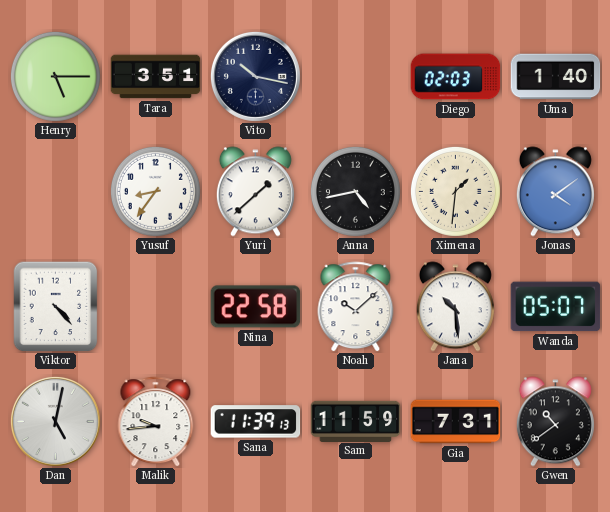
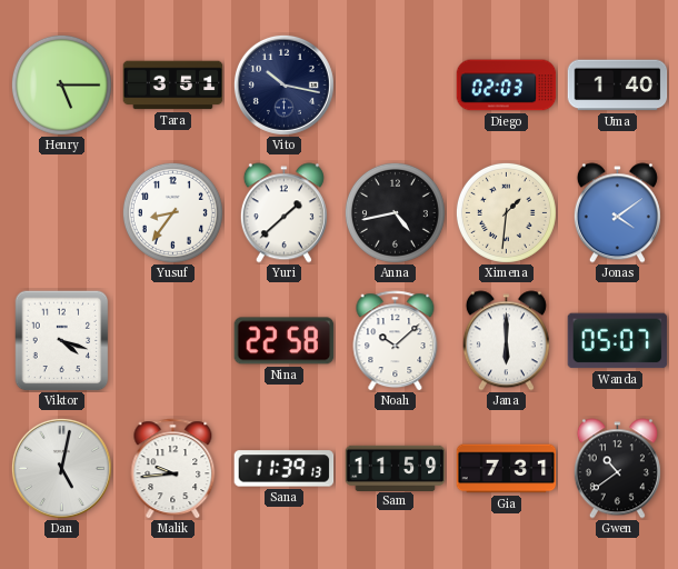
Viktor: 4:23 -> 4:18
Jana: 10:29 -> 6:00
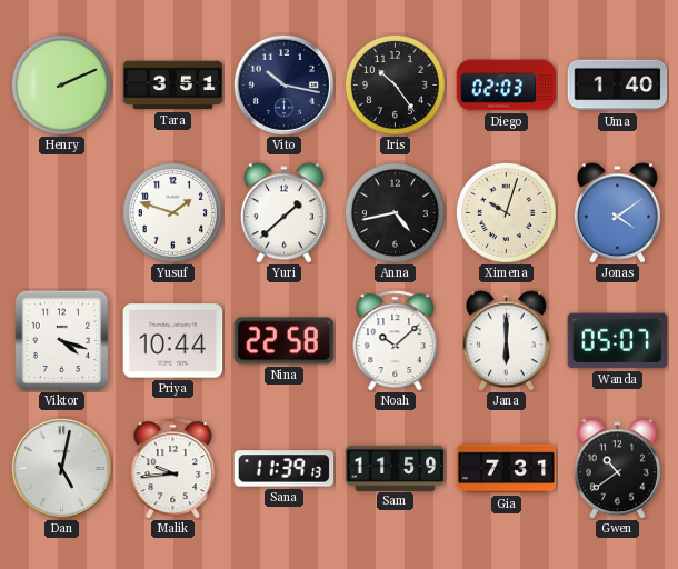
Henry: 5:15 -> 2:11
Iris: none -> 10:24
Yusuf: 8:36 -> 1:48
Ximena: 1:31 -> 10:03
Priya: none -> 10:44
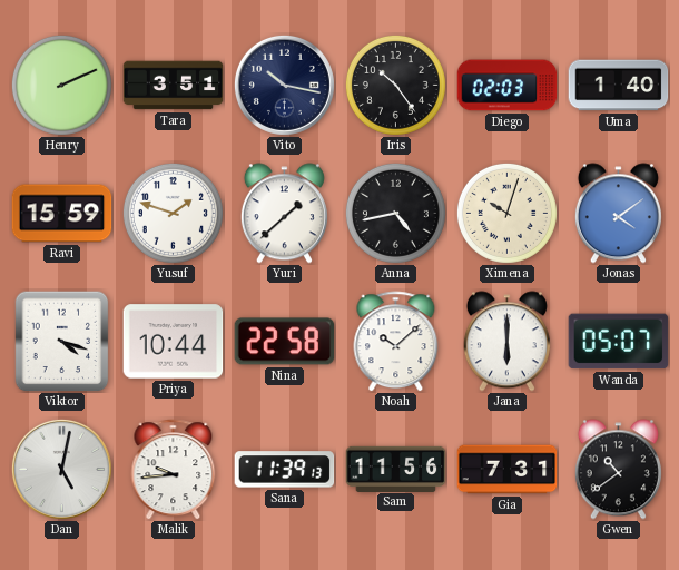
Ravi: none -> 15:59
Sam: 11:59 -> 11:56
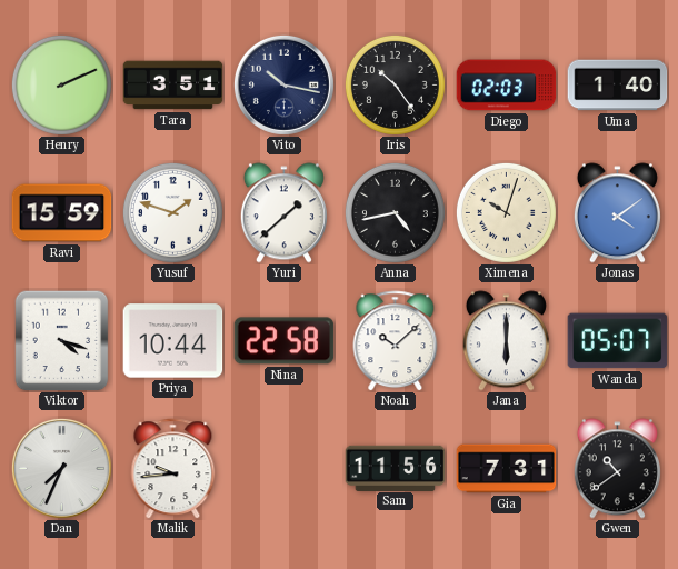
Dan: 5:02 -> 7:34
Sana: 11:39 -> none
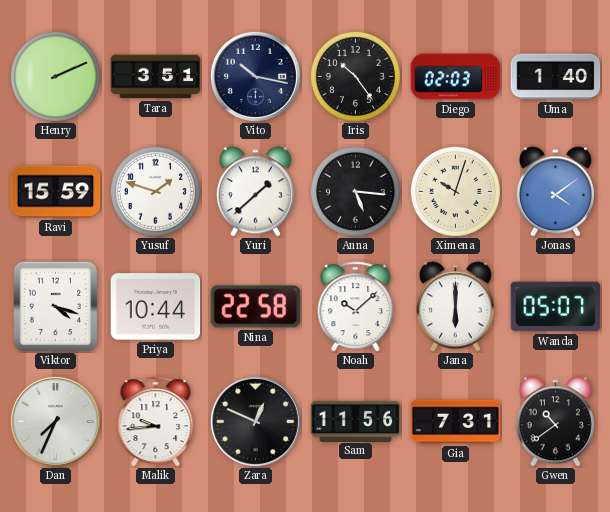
Anna: 4:43 -> 5:16
Zara: none -> 12:49
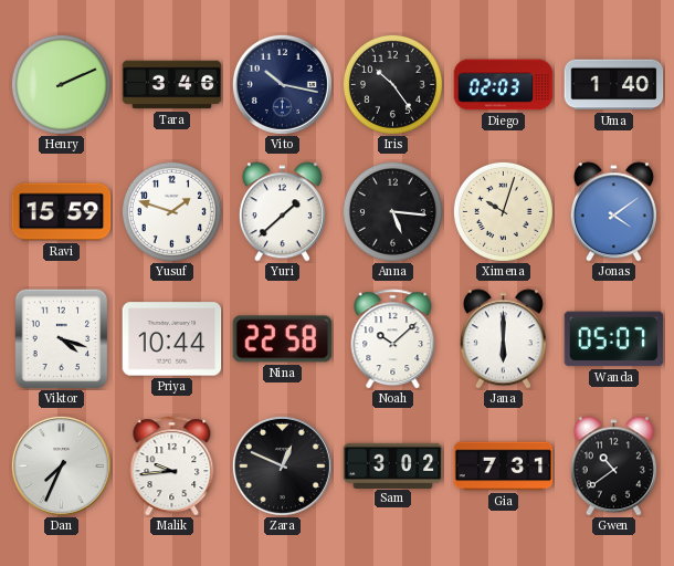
Tara: 3:51 -> 3:46
Sam: 11:56 -> 3:02
